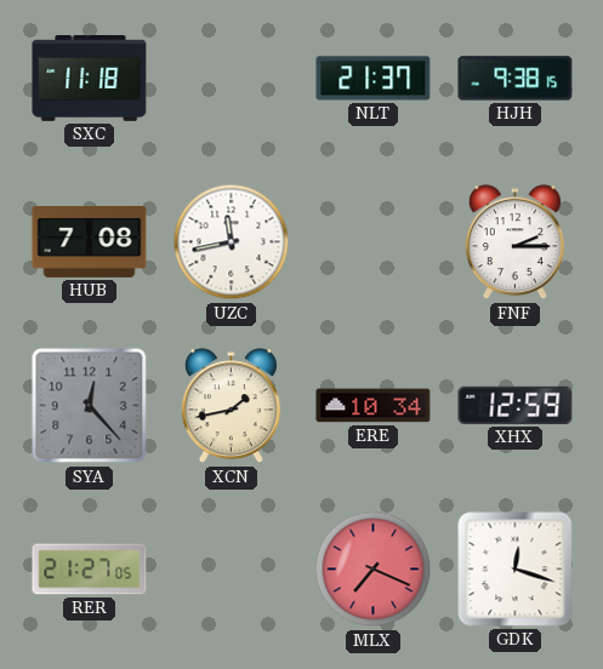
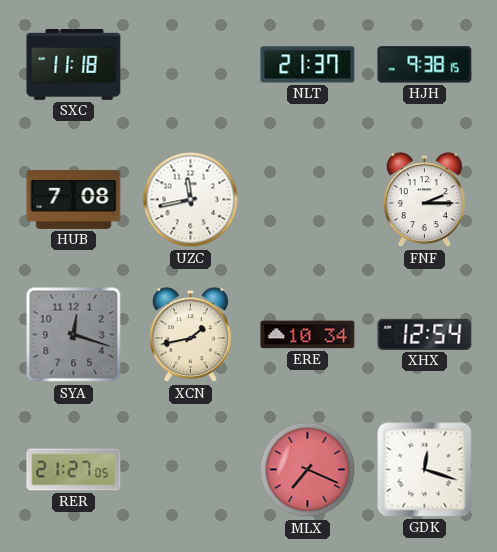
SYA: 12:23 -> 12:18
XHX: 12:59 -> 12:54
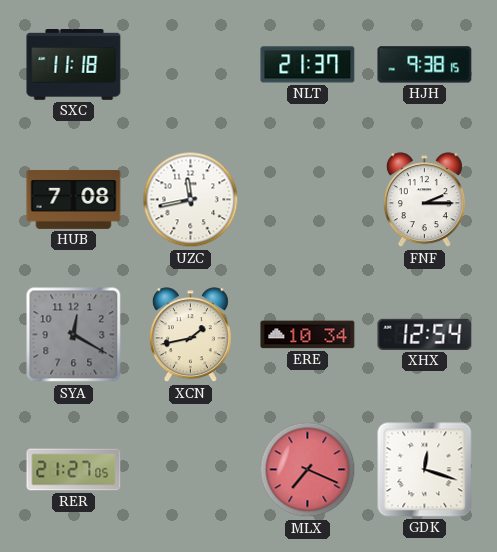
SYA: 12:18 -> 12:20
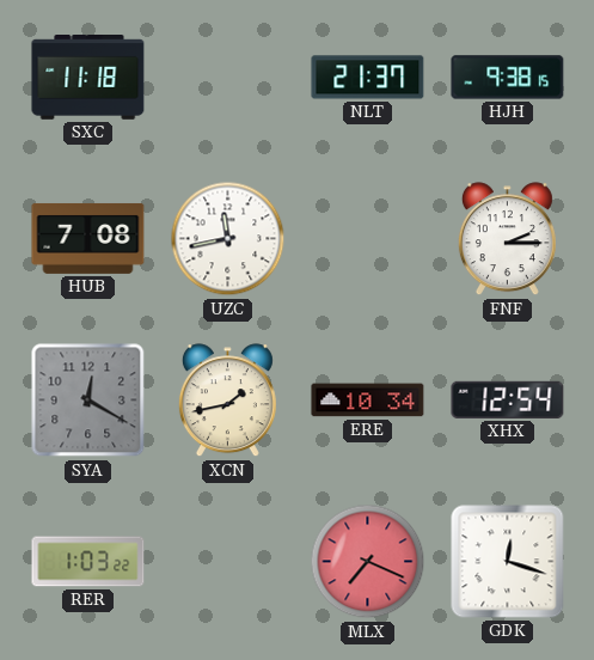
RER: 21:27 -> 1:03
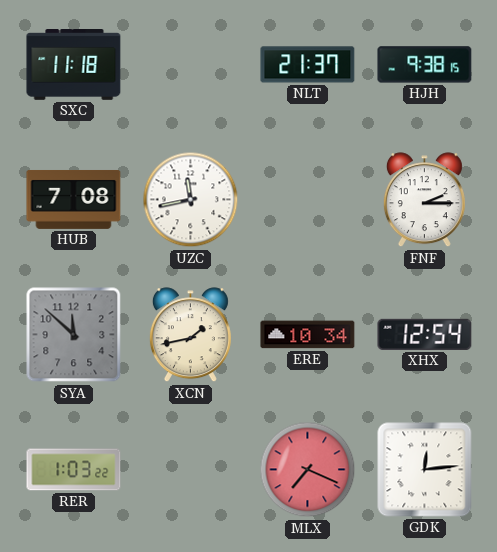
SYA: 12:20 -> 11:52
GDK: 12:18 -> 12:14
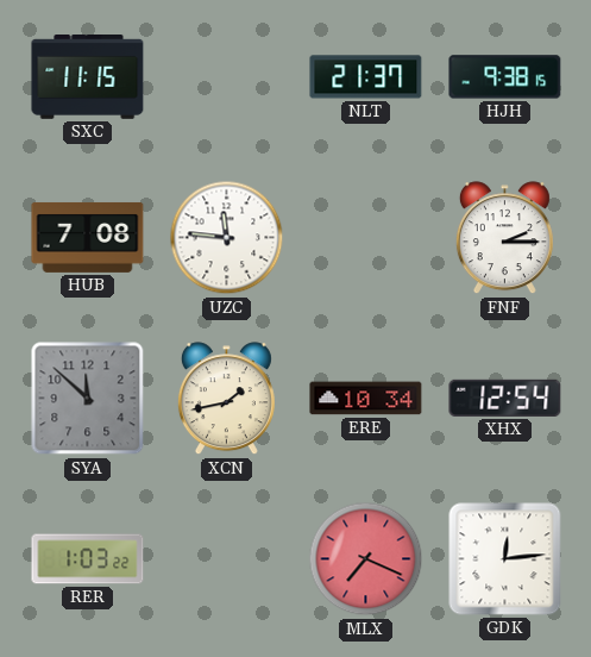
SXC: 11:18 -> 11:15
UZC: 11:43 -> 11:46
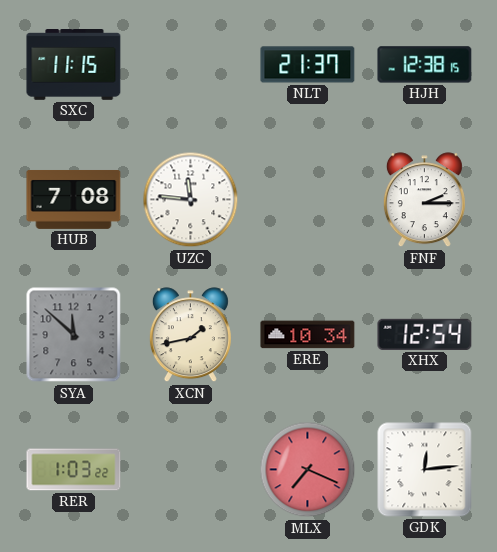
HJH: 9:38 -> 12:38
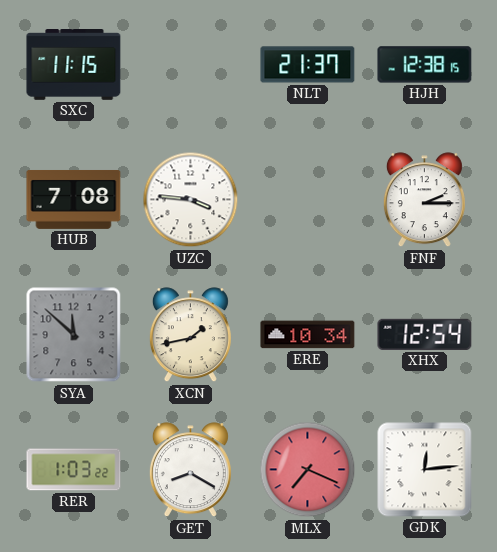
UZC: 11:46 -> 3:46
GET: none -> 8:20
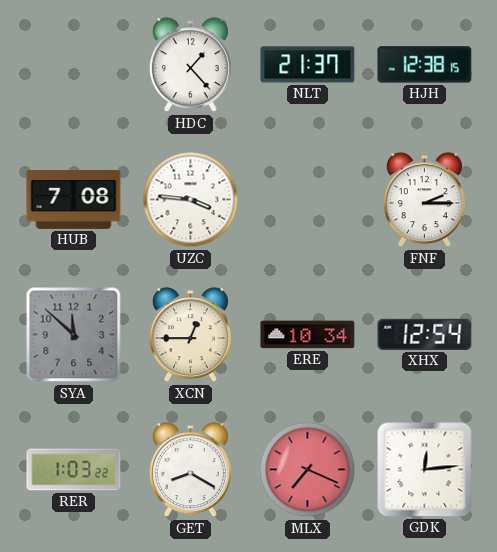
SXC: 11:15 -> none
HDC: none -> 1:23
XCN: 1:43 -> 12:45
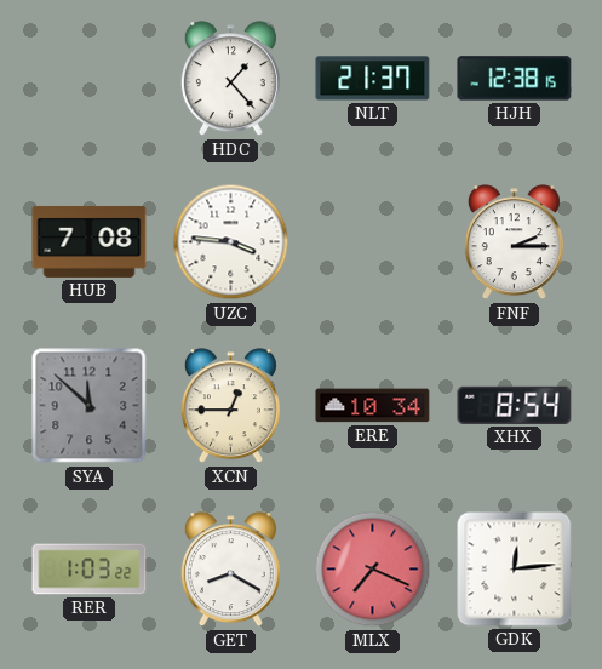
XHX: 12:54 -> 8:54
